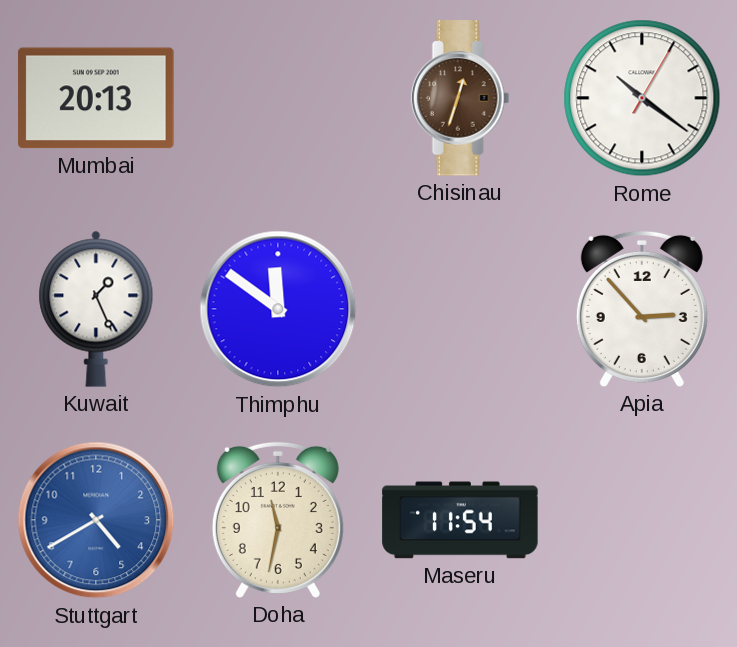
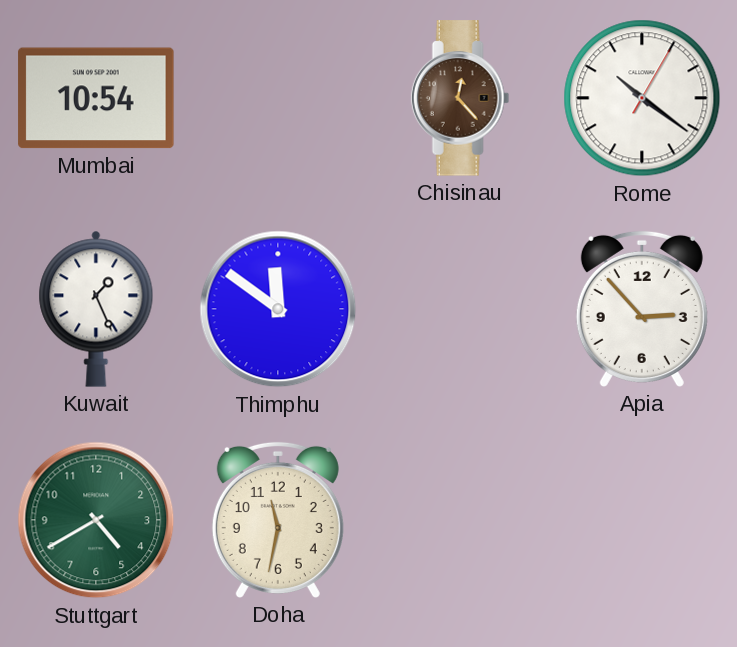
Mumbai: 20:13 -> 10:54
Chisinau: 12:33 -> 12:23
Stuttgart dial: blue -> green
Maseru: 11:54 -> none
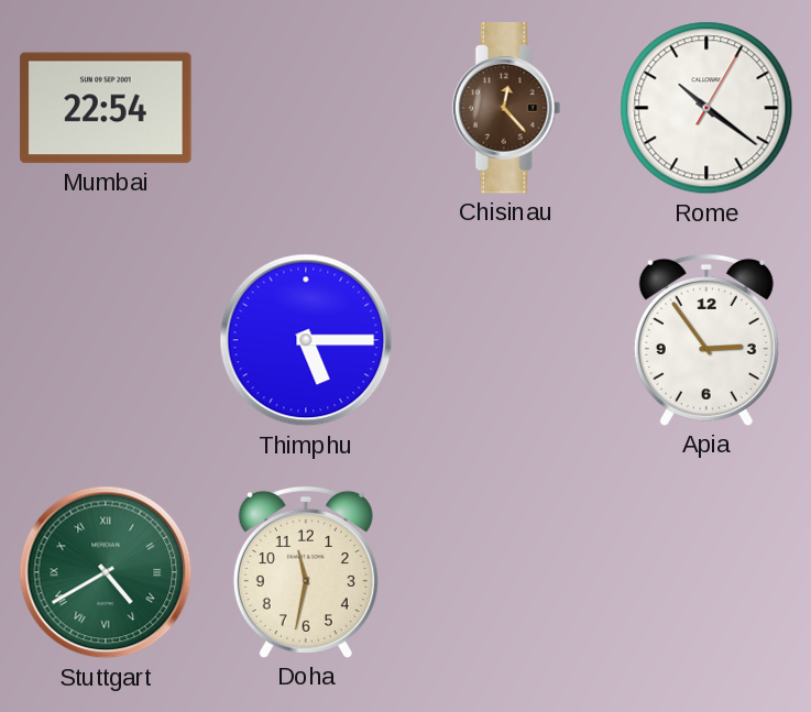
Mumbai: 10:54 -> 22:54
Kuwait: 1:26 -> none
Thimphu: 11:51 -> 5:15
Apia: 2:53 -> 2:54
Stuttgart numerals: Arabic -> Roman
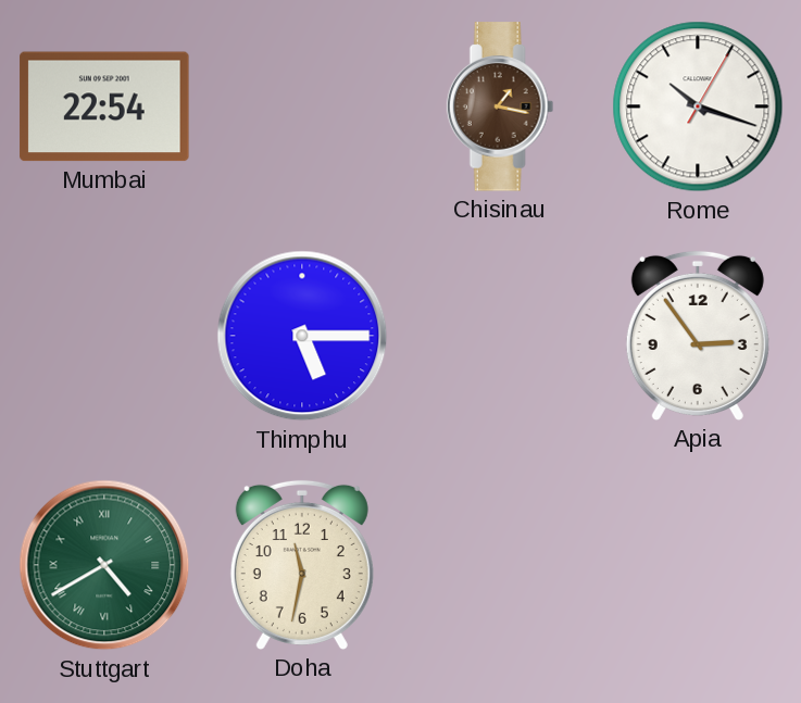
Chisinau: 12:23 -> 1:17
Rome: 10:21 -> 10:18
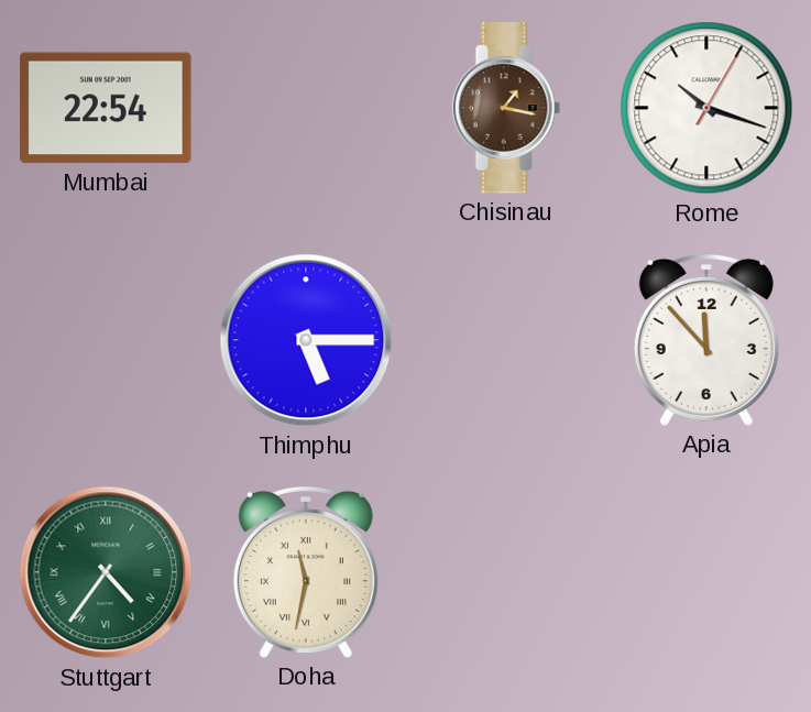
Apia: 2:54 -> 11:53
Stuttgart: 4:40 -> 4:36
Doha numerals: Arabic -> Roman
